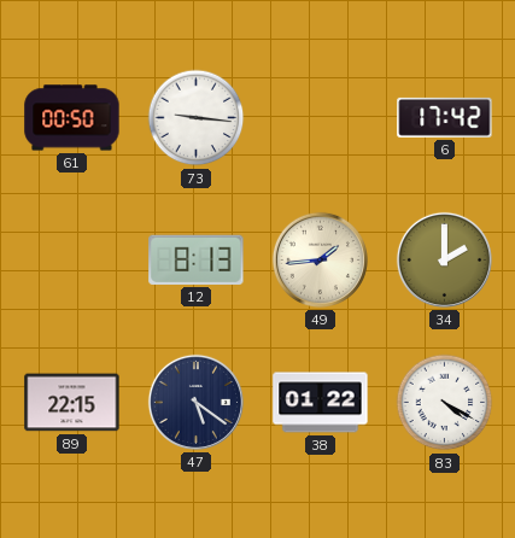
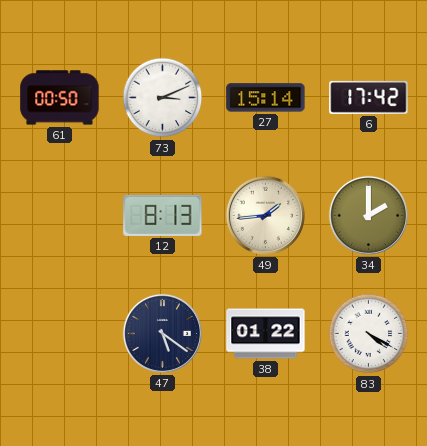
73: 9:16 -> 3:11
27: none -> 15:14
89: 22:15 -> none
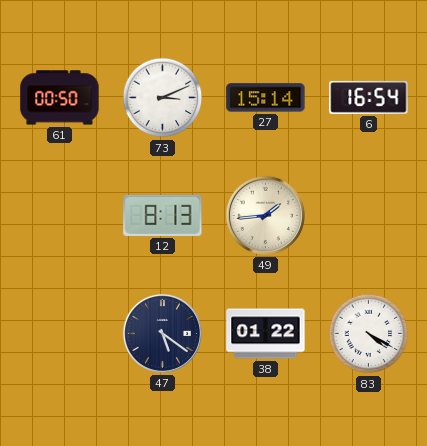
6: 17:42 -> 16:54
34: 2:00 -> none
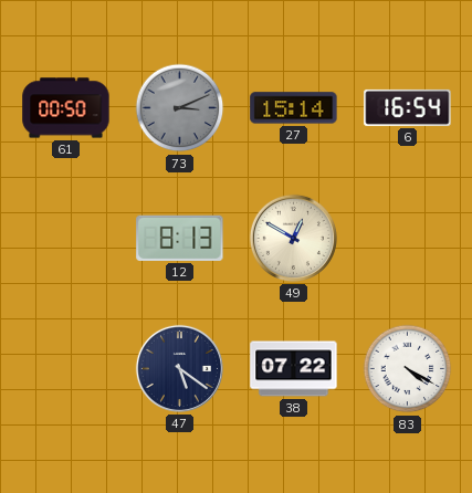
73 dial: white -> grey
49: 1:44 -> 12:50
38: 01:22 -> 07:22
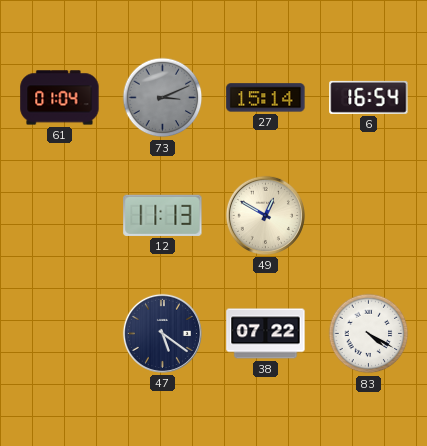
61: 00:50 -> 01:04
12: 8:13 -> 11:13
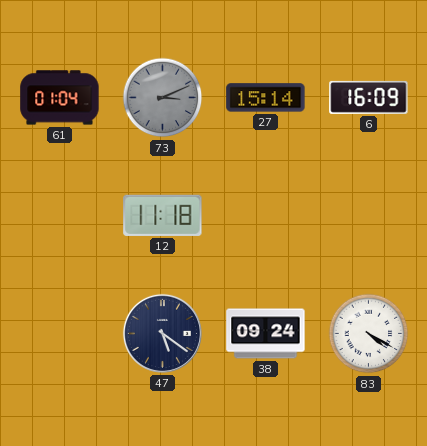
6: 16:54 -> 16:09
12: 11:13 -> 11:18
49: 12:50 -> none
38: 07:22 -> 09:24
